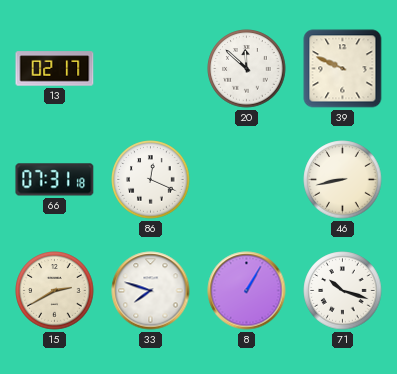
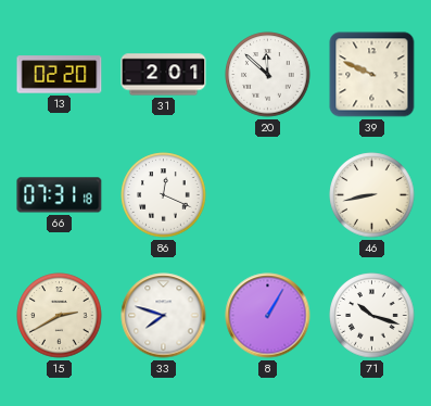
13: 02:17 -> 02:20
31: none -> 2:01
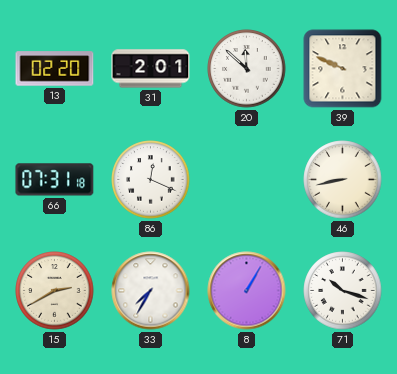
33: 7:48 -> 7:35
